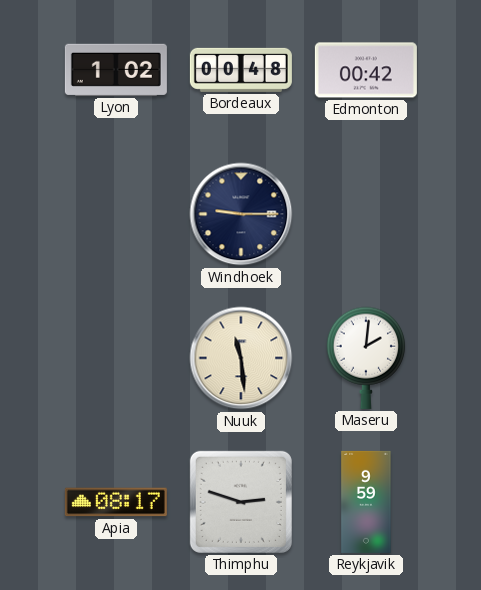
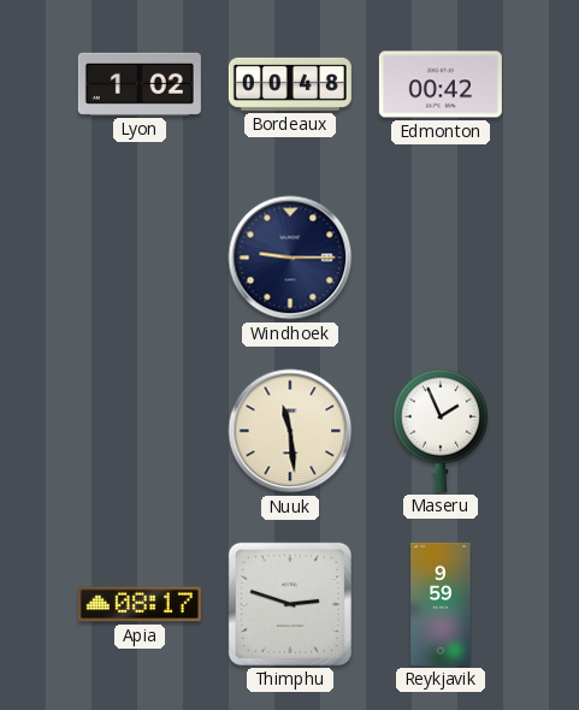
Maseru: 2:01 -> 1:56
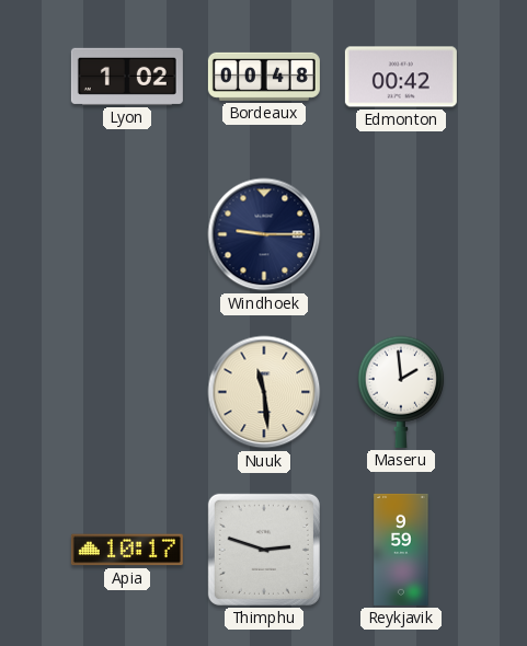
Maseru: 1:56 -> 1:59
Apia: 08:17 -> 10:17
